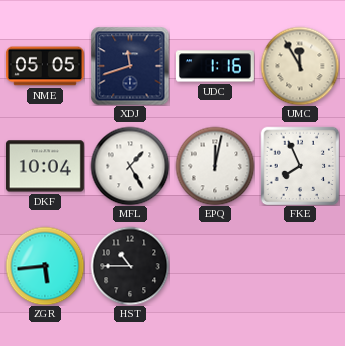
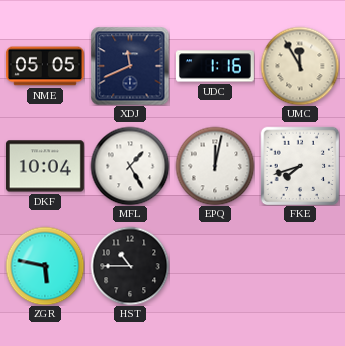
XDJ: 11:42 -> 11:41
FKE: 7:56 -> 7:42
ZGR: 5:44 -> 5:47
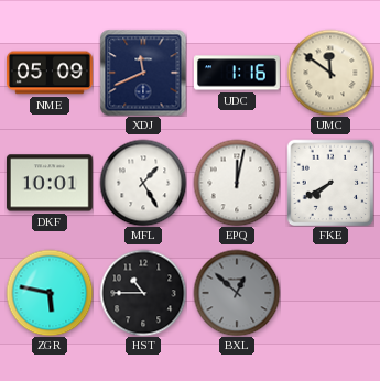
NME: 05:05 -> 05:09
UMC: 11:55 -> 11:51
DKF: 10:04 -> 10:01
FKE: 7:42 -> 7:40
BXL: none -> 12:52
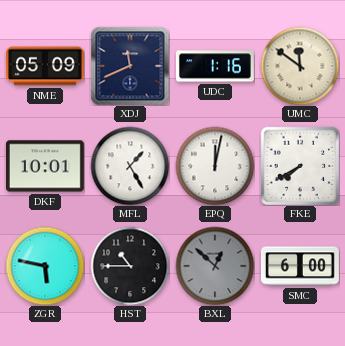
SMC: none -> 6:00
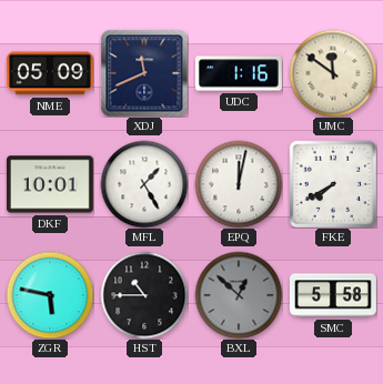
SMC: 6:00 -> 5:58
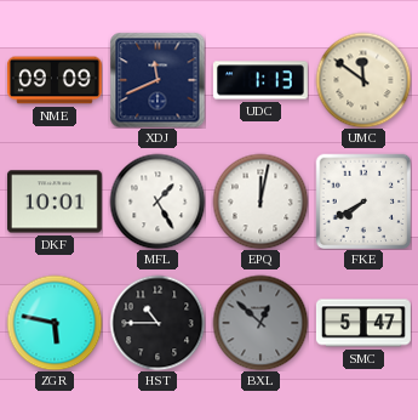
NME: 05:09 -> 09:09
UDC: 1:16 -> 1:13
SMC: 5:58 -> 5:47
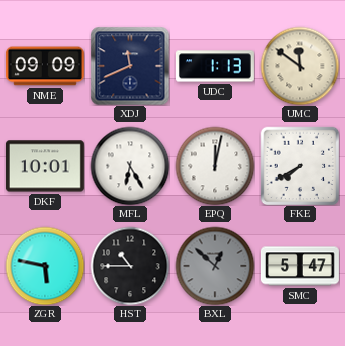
MFL: 1:25 -> 6:25
